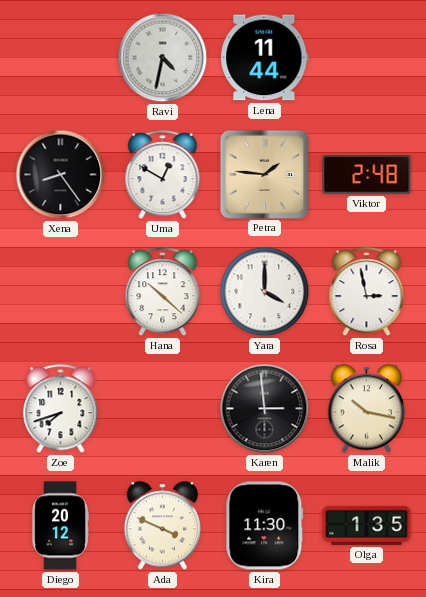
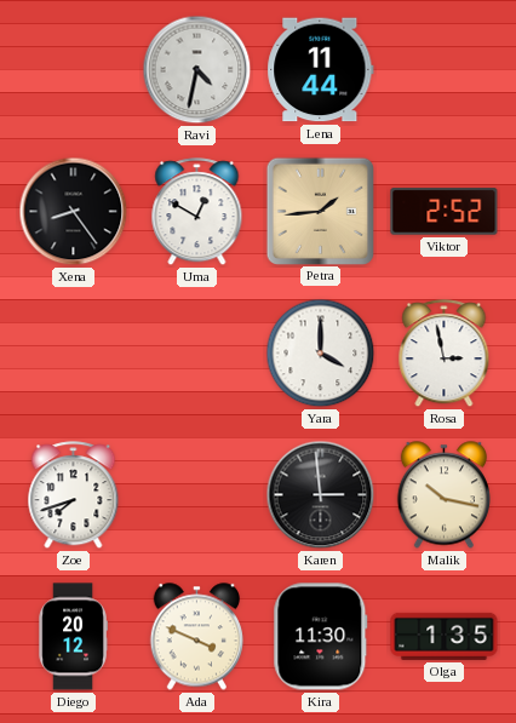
Petra: 1:46 -> 1:44
Viktor: 2:48 -> 2:52
Hana: 10:22 -> none
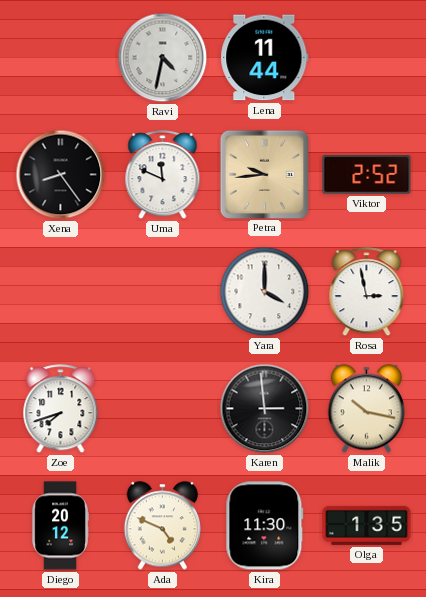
Uma: 12:50 -> 11:49
Petra: 1:44 -> 9:44
Ada: 3:49 -> 4:49
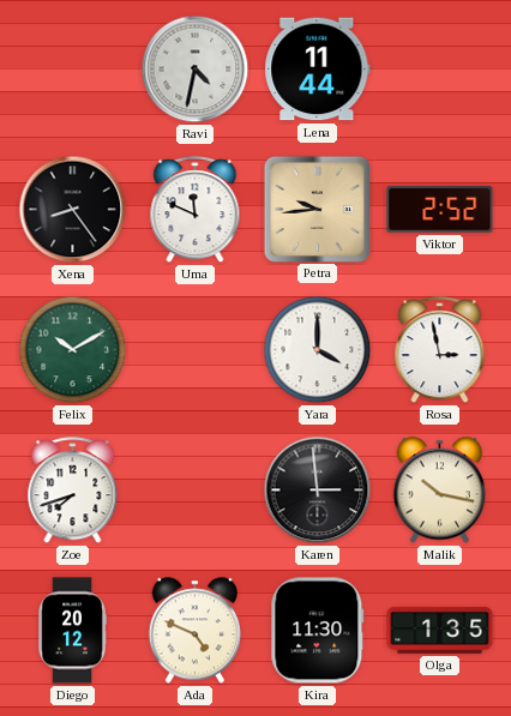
Felix: none -> 10:10
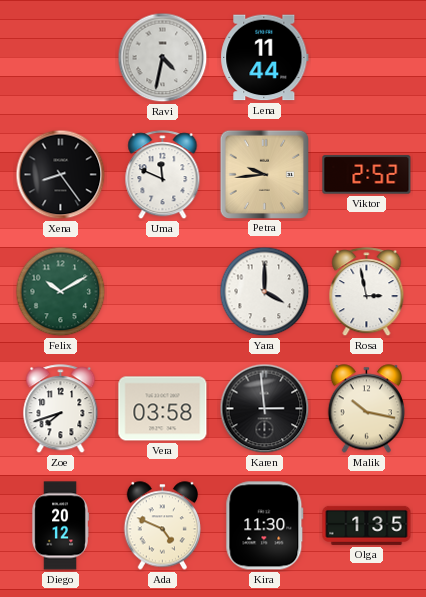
Vera: none -> 03:58
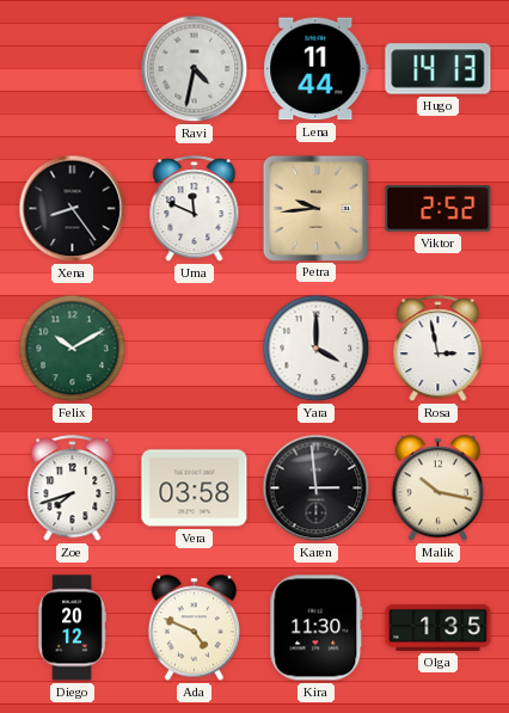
Hugo: none -> 14:13
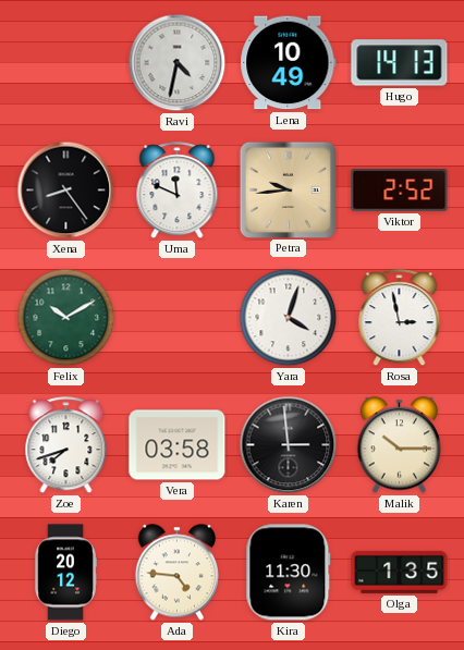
Lena: 11:44 -> 10:49
Yara: 4:00 -> 4:03
Malik: 10:17 -> 10:15
Ada: 4:49 -> 4:46
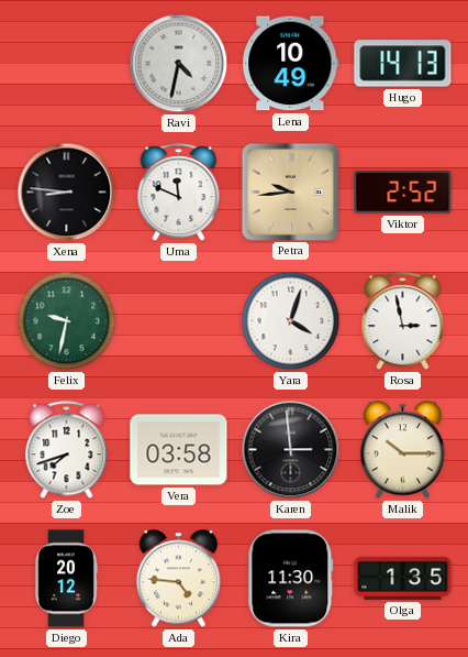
Xena: 8:24 -> 8:46
Felix: 10:10 -> 9:32
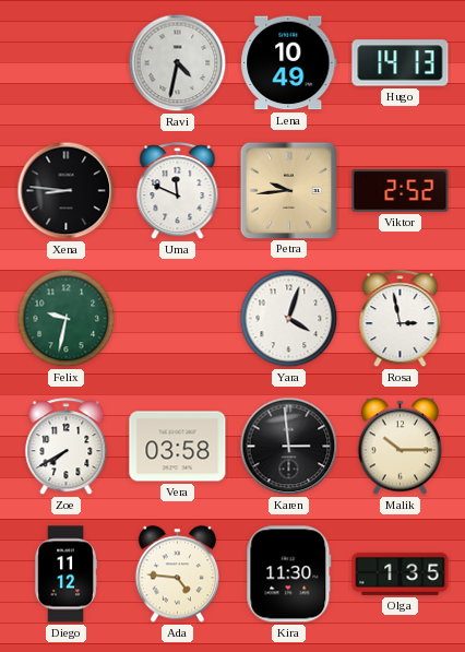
Zoe: 7:42 -> 7:40
Diego: 20:12 -> 11:12
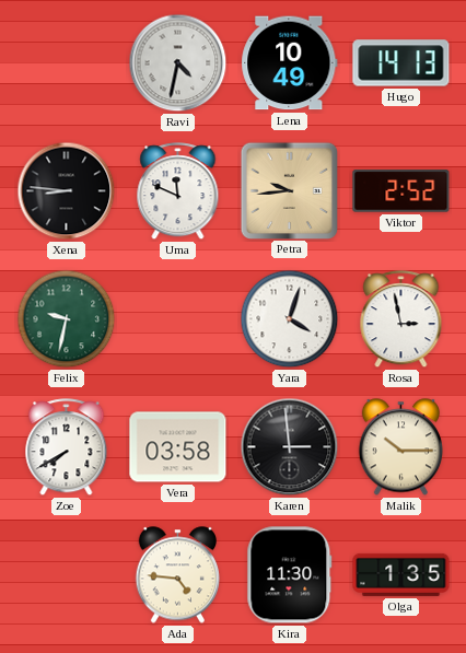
Diego: 11:12 -> none
